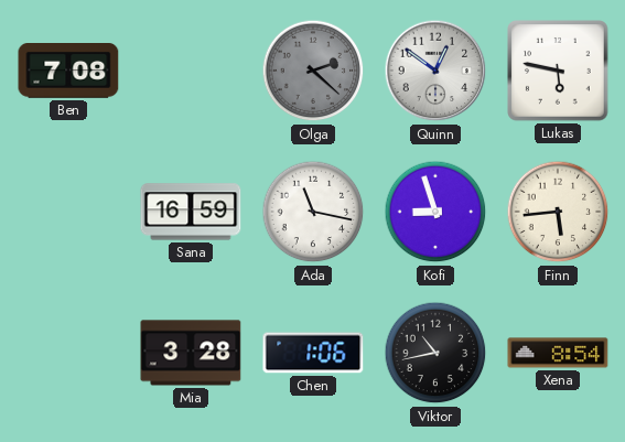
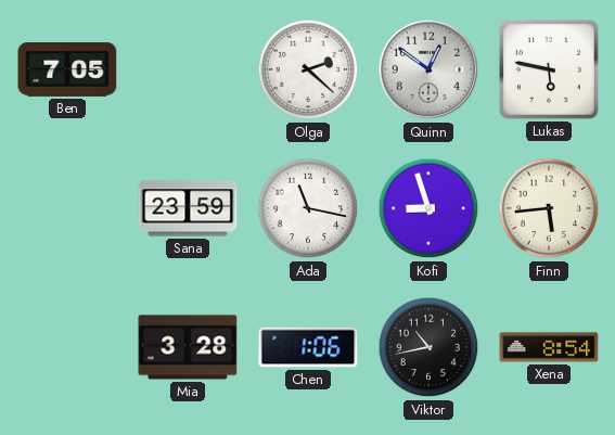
Ben: 7:08 -> 7:05
Olga dial: grey -> white
Sana: 16:59 -> 23:59
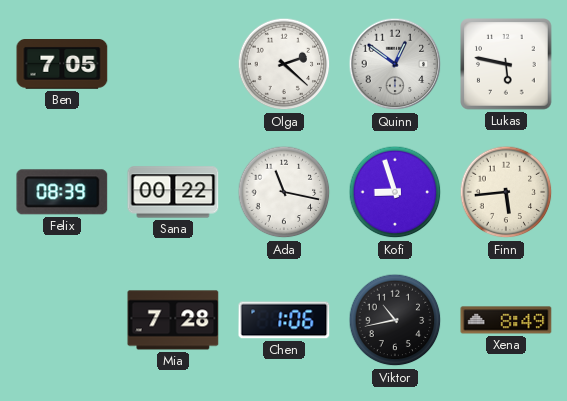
Felix: none -> 08:39
Sana: 23:59 -> 00:22
Mia: 3:28 -> 7:28
Xena: 8:54 -> 8:49
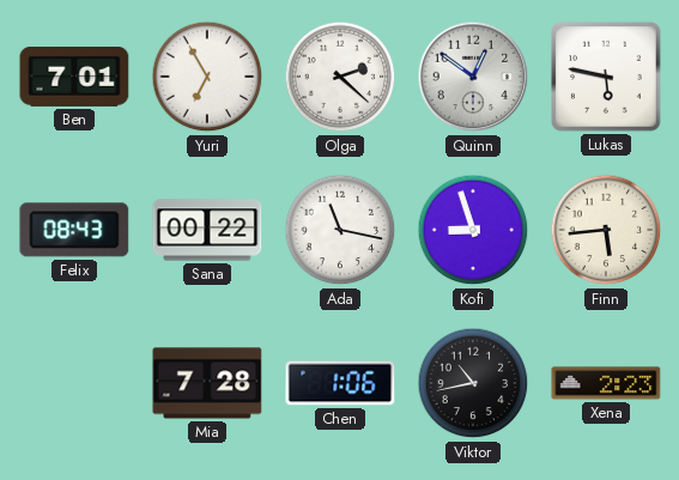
Ben: 7:05 -> 7:01
Yuri: none -> 6:55
Felix: 08:39 -> 08:43
Xena: 8:49 -> 2:23
